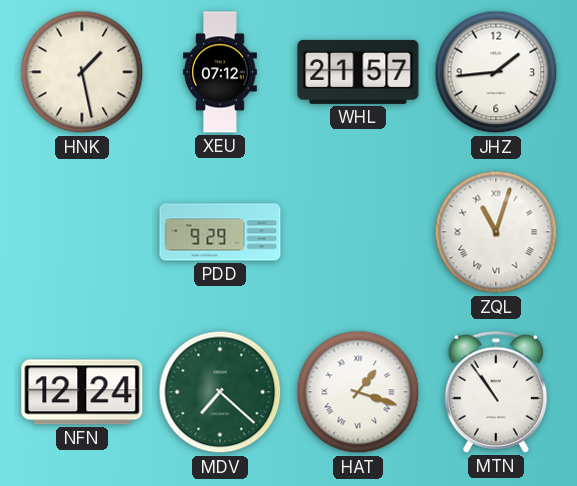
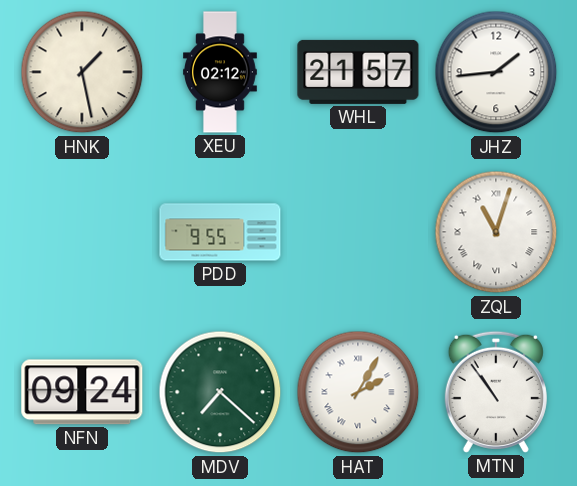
XEU: 07:12 -> 02:12
PDD: 9:29 -> 9:55
NFN: 12:24 -> 09:24
HAT: 1:18 -> 2:05
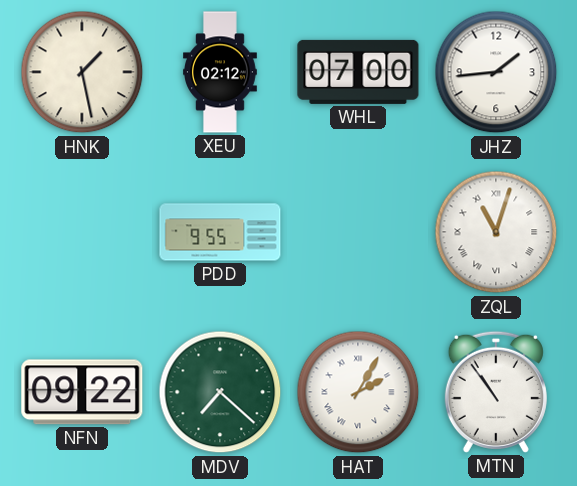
WHL: 21:57 -> 07:00
NFN: 09:24 -> 09:22
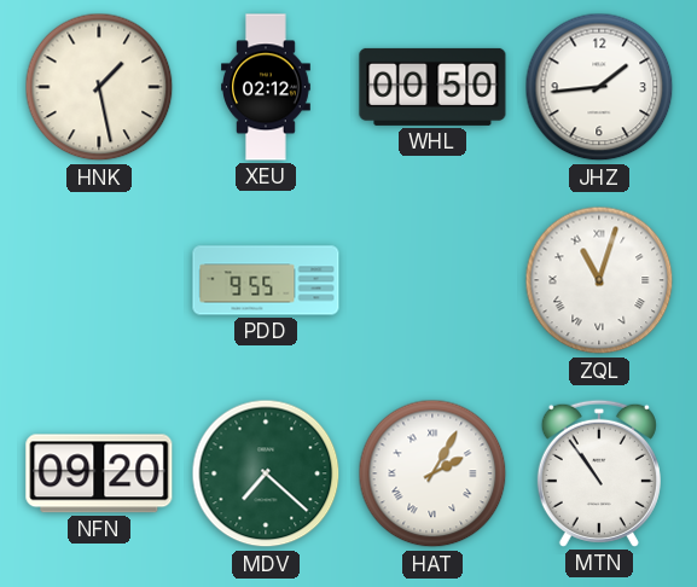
WHL: 07:00 -> 00:50
NFN: 09:22 -> 09:20
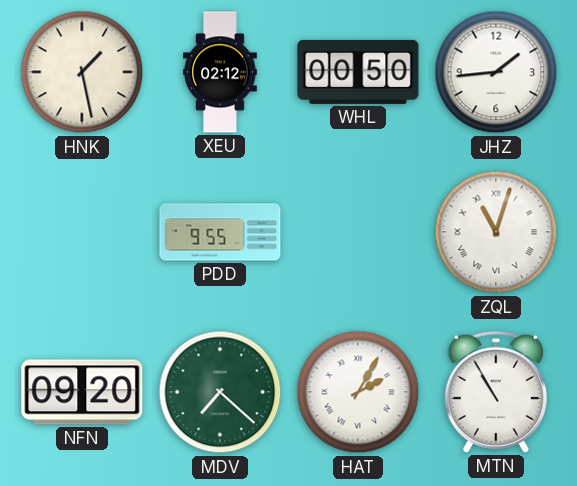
MTN: 10:54 -> 10:55
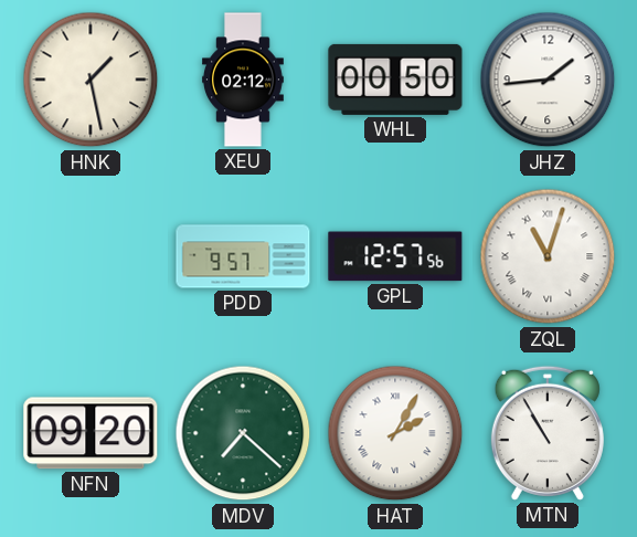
PDD: 9:55 -> 9:57
GPL: none -> 12:57
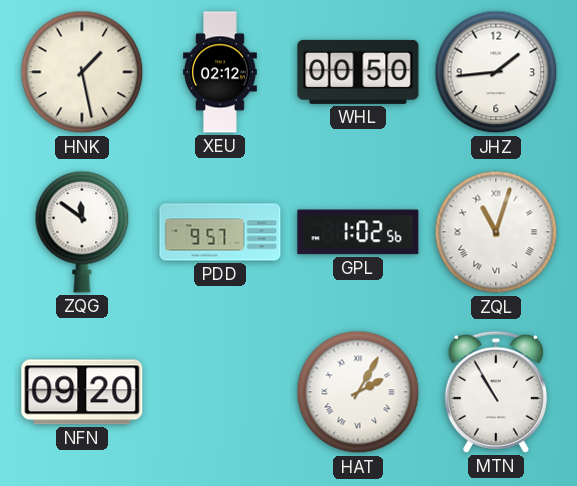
ZQG: none -> 11:51
GPL: 12:57 -> 1:02
MDV: 7:22 -> none
